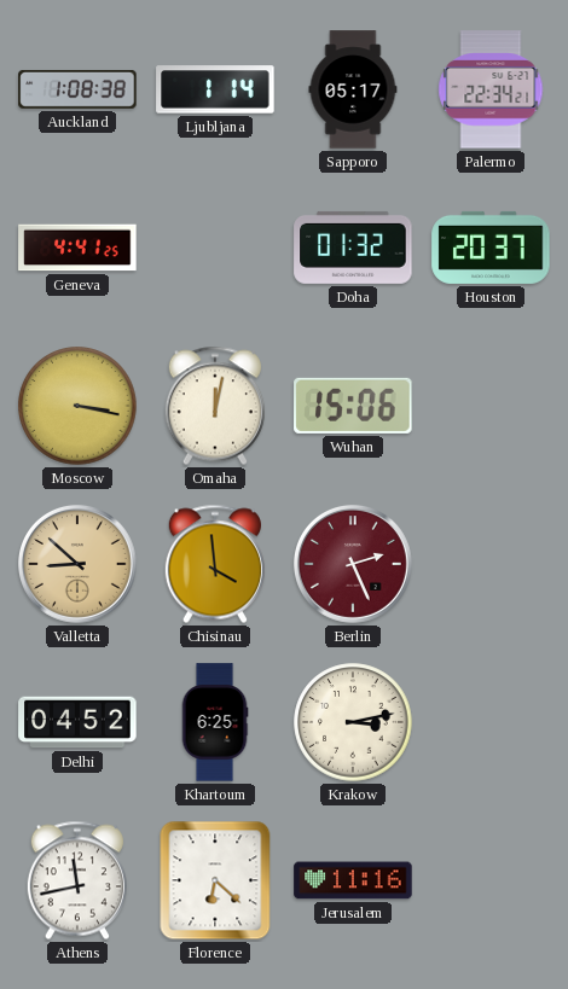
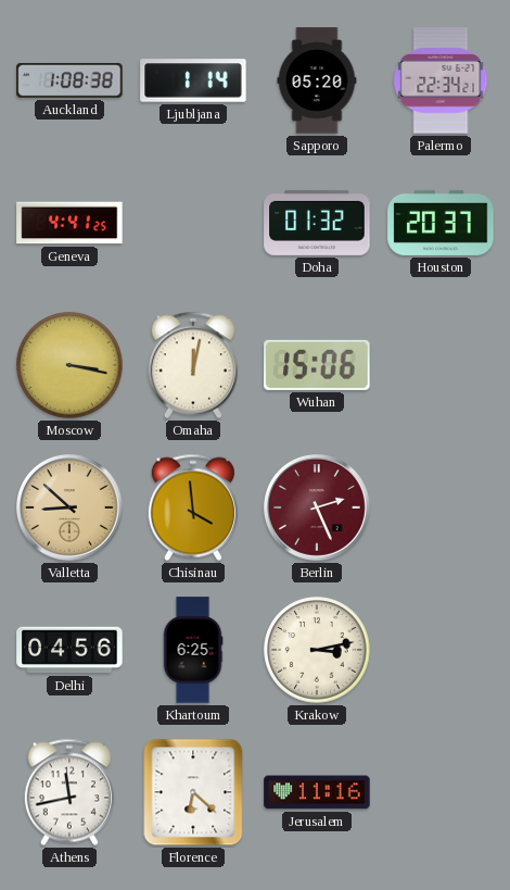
Sapporo: 05:17 -> 05:20
Delhi: 04:52 -> 04:56
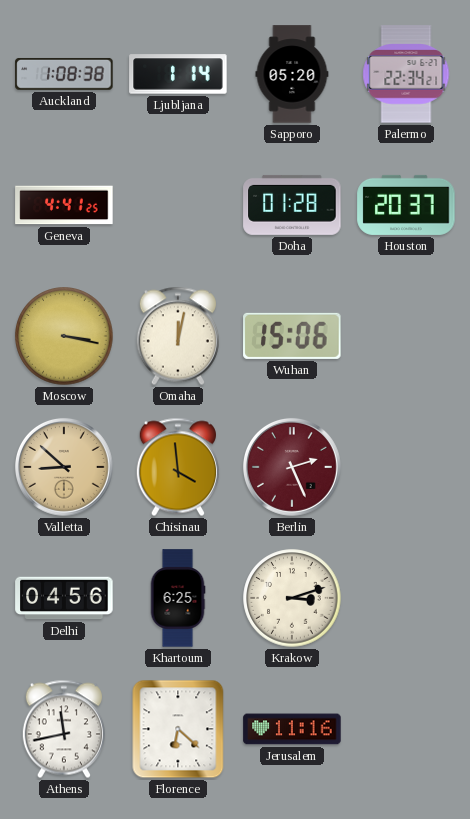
Doha: 01:32 -> 01:28
Krakow: 3:13 -> 3:12
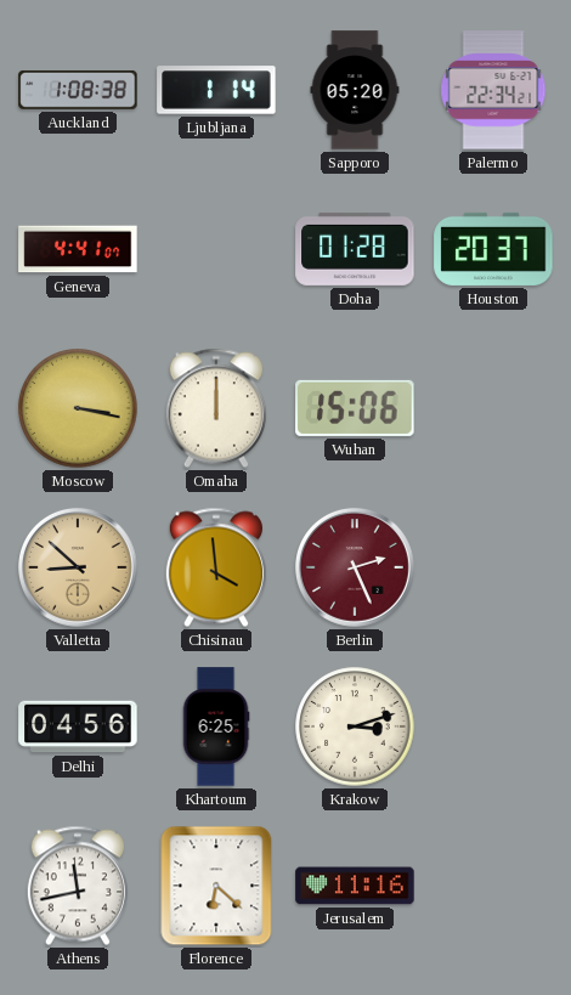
Geneva: 4:41:25 -> 4:41:07
Omaha: 12:02 -> 12:00
